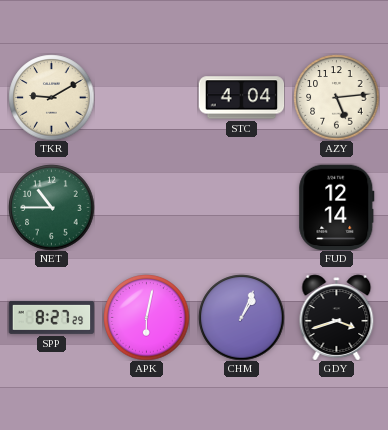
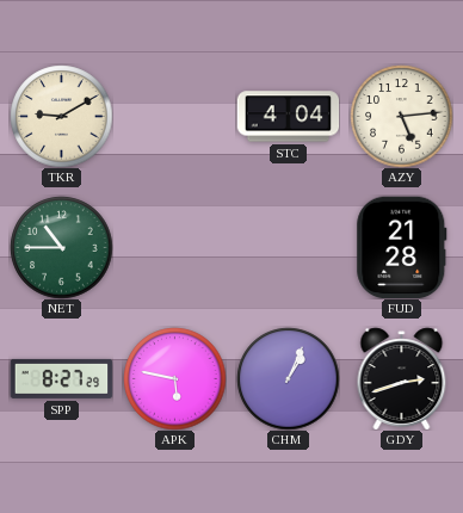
FUD: 12:14 -> 21:28
APK: 6:02 -> 5:47
GDY: 3:42 -> 2:42
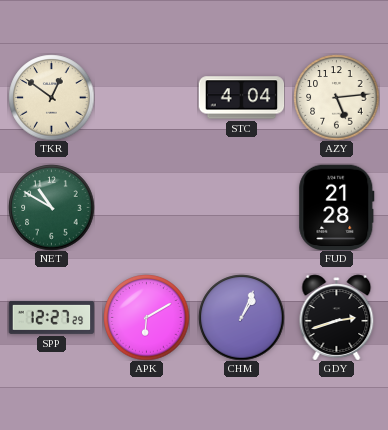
TKR: 9:10 -> 12:51
NET: 10:45 -> 10:50
SPP: 8:27 -> 12:27
APK: 5:47 -> 6:10
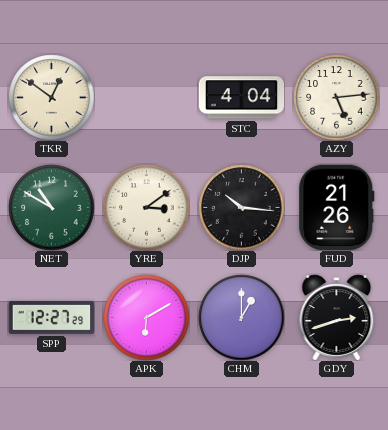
YRE: none -> 3:09
DJP: none -> 10:16
FUD: 21:28 -> 21:26
CHM: 1:04 -> 1:00
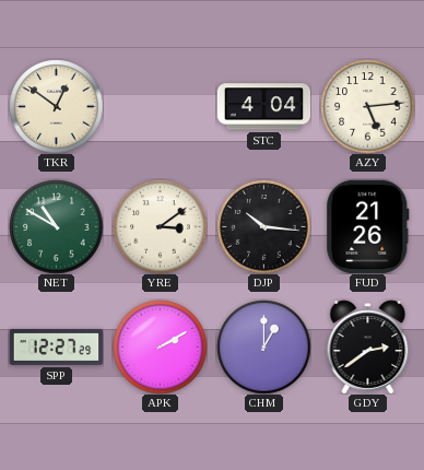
APK: 6:10 -> 2:10
GDY: 2:42 -> 2:39
